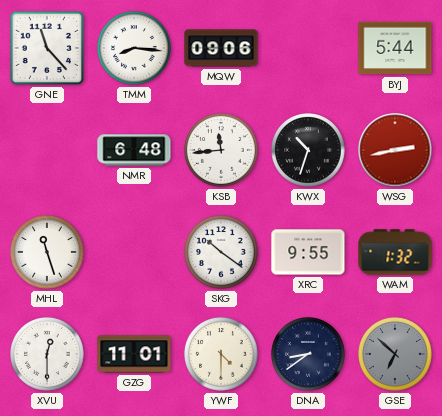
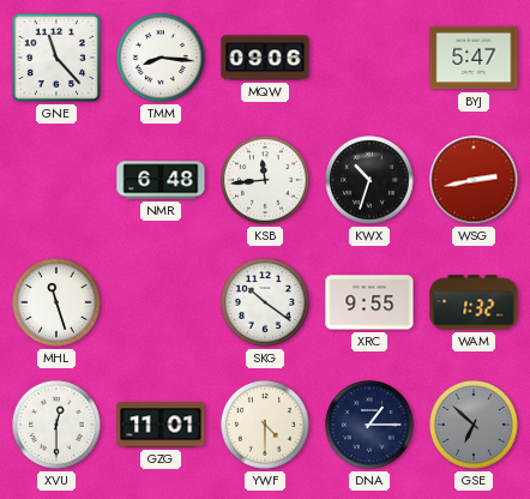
BYJ: 5:44 -> 5:47
DNA: 8:39 -> 1:15
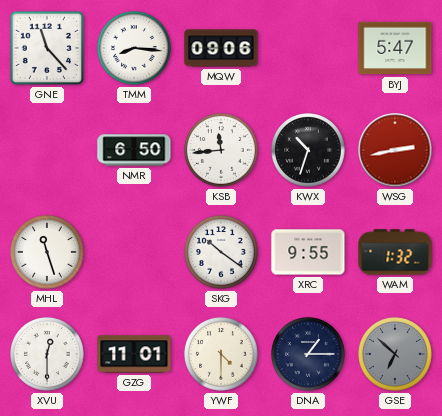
NMR: 6:48 -> 6:50
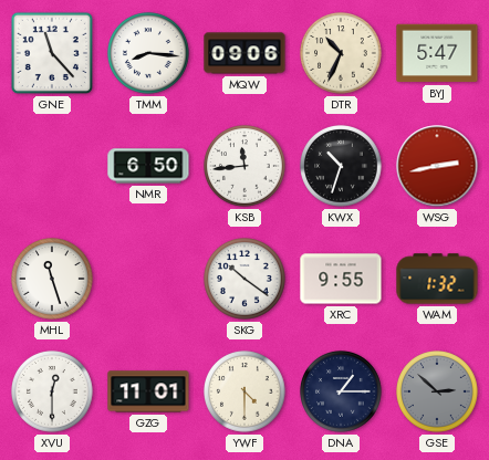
DTR: none -> 10:34
GSE: 6:52 -> 2:52
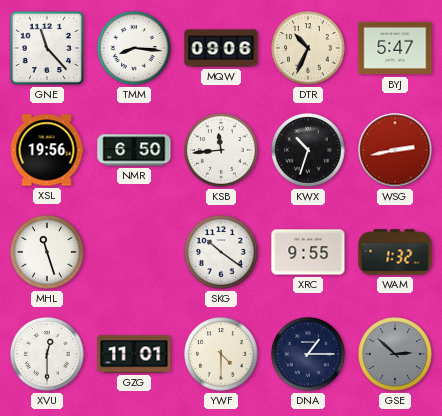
XSL: none -> 19:56
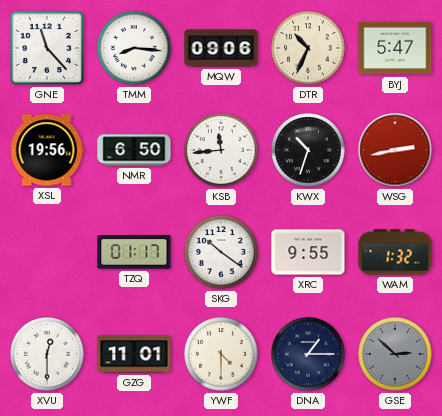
MHL: 11:27 -> none
TZQ: none -> 01:17
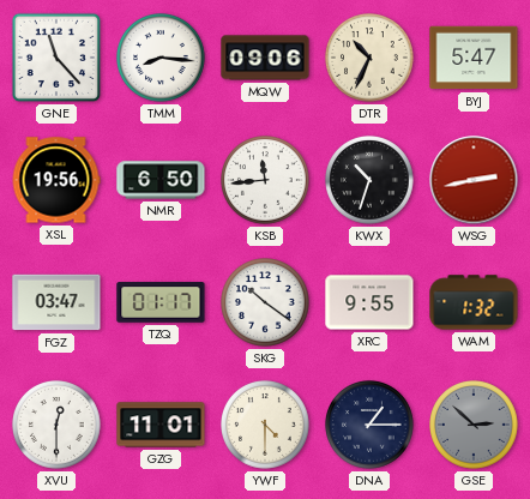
FGZ: none -> 03:47
